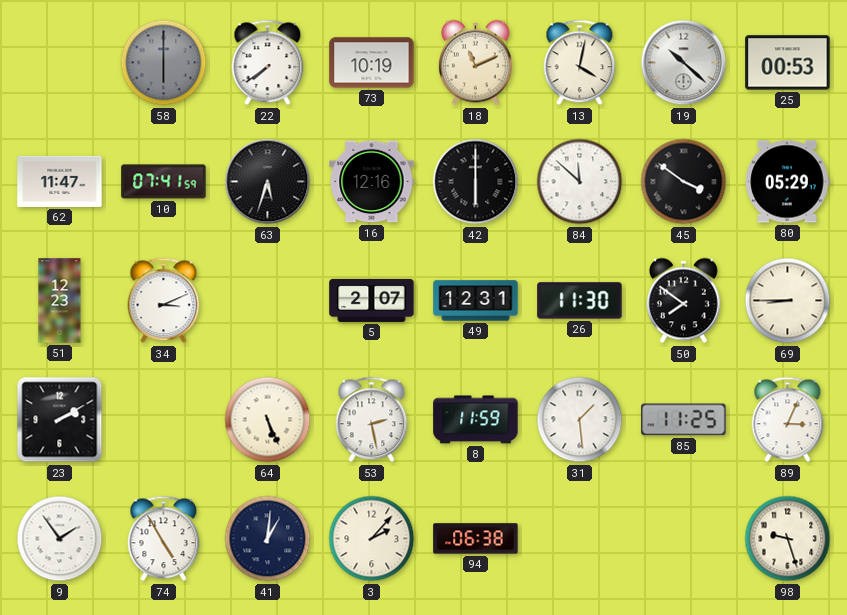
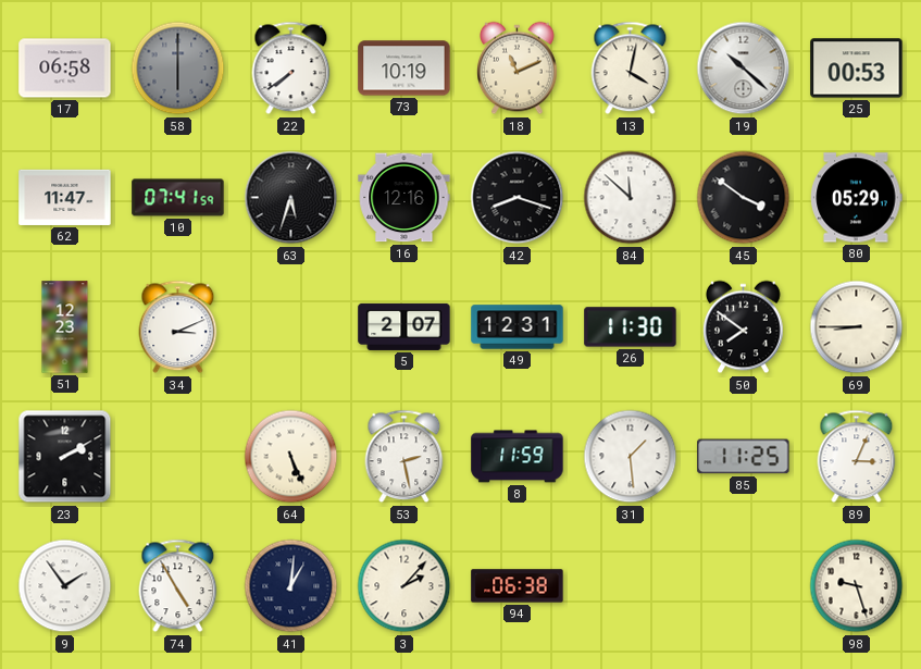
17: none -> 06:58
42: 6:00 -> 8:18
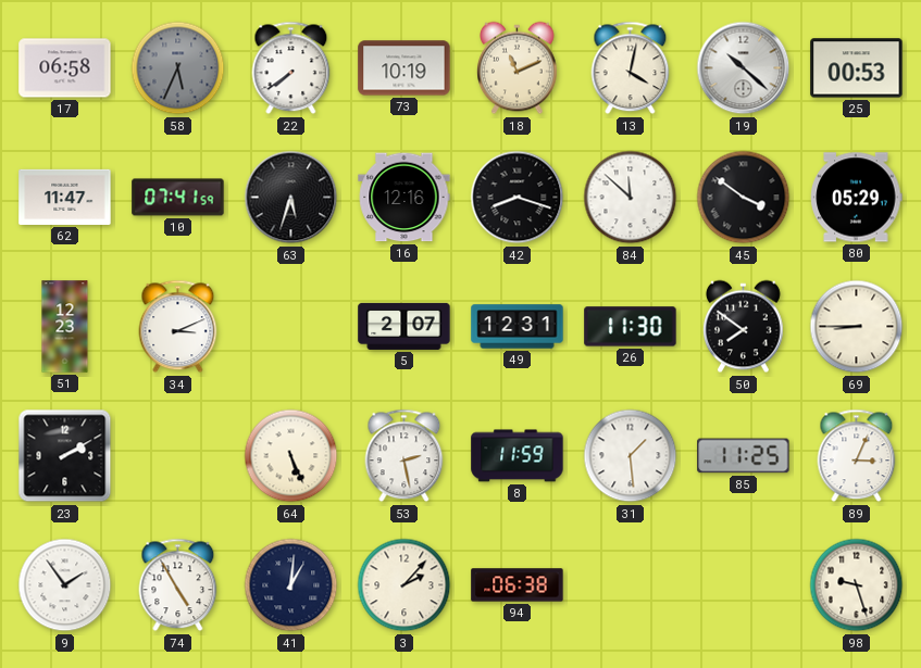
58: 6:00 -> 5:34
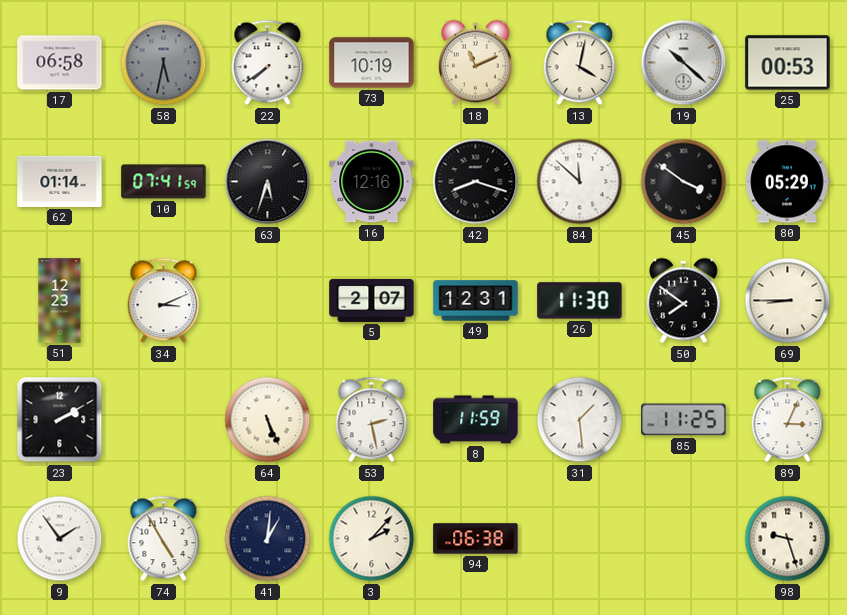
58: 5:34 -> 5:32
62: 11:47 -> 01:14
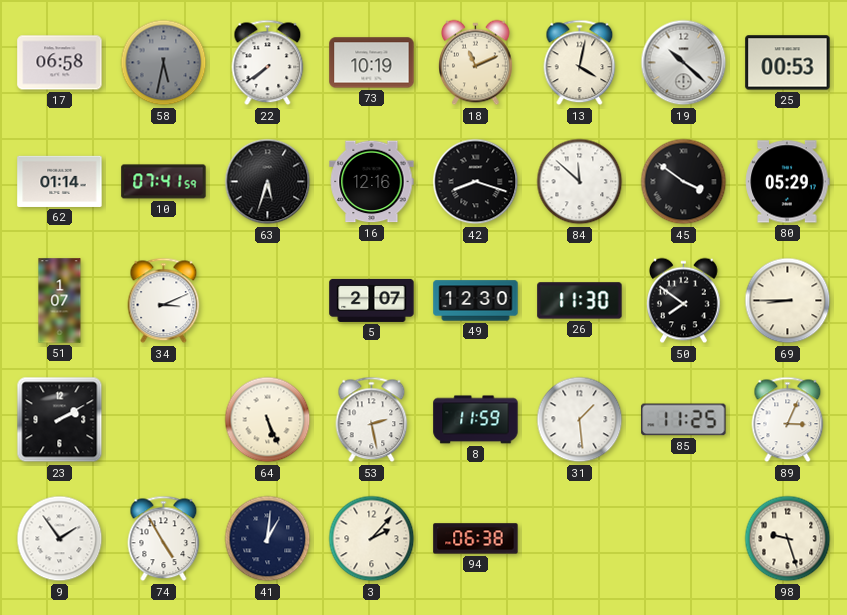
51: 12:23 -> 1:07
49: 12:31 -> 12:30
